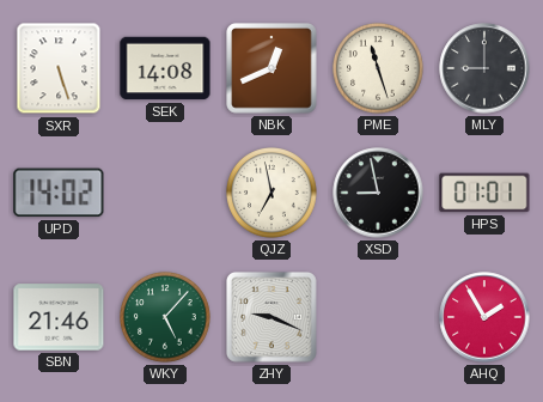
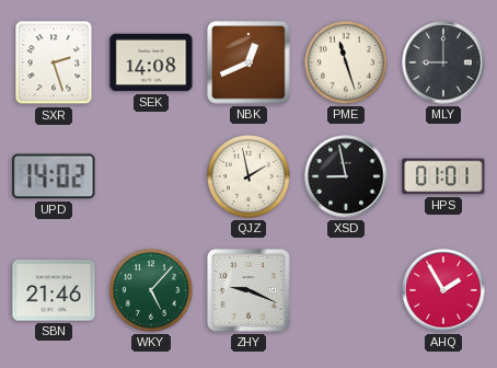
SXR: 5:27 -> 2:27
QJZ: 6:58 -> 1:58
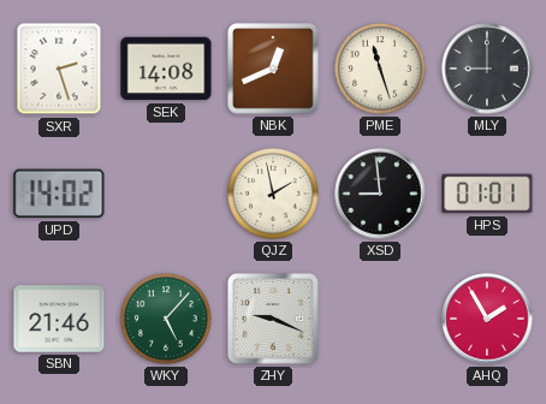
XSD: 8:58 -> 8:59
